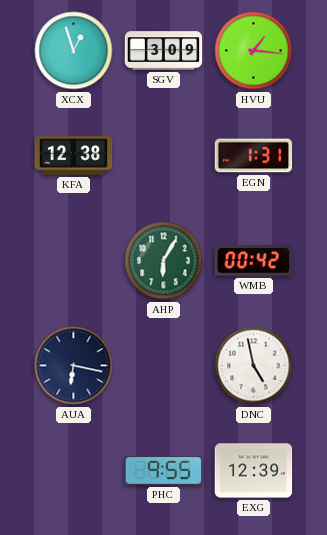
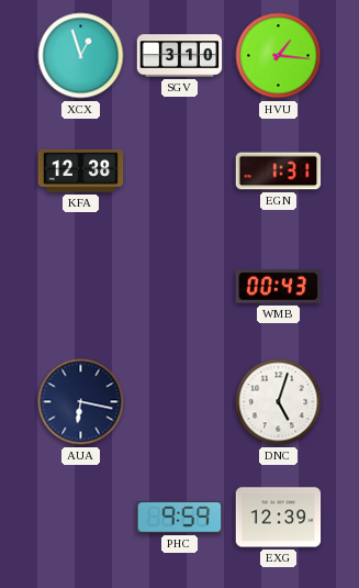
SGV: 3:09 -> 3:10
AHP: 6:05 -> none
WMB: 00:42 -> 00:43
DNC: 4:58 -> 5:03
PHC: 9:55 -> 9:59
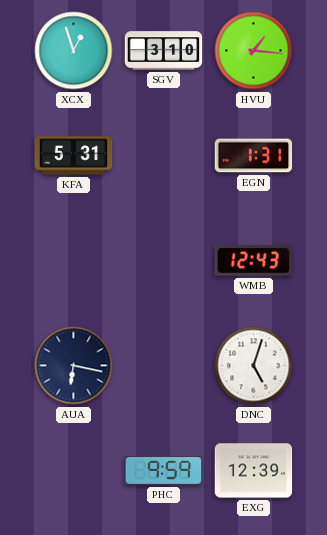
KFA: 12:38 -> 5:31
WMB: 00:43 -> 12:43
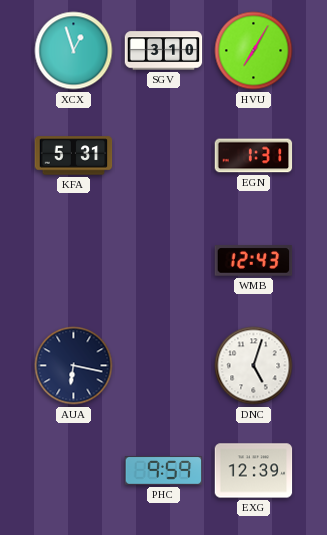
HVU: 1:16 -> 7:05
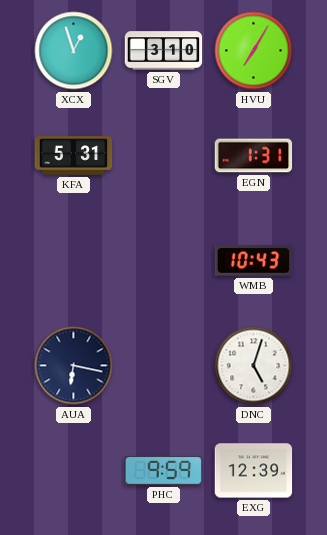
WMB: 12:43 -> 10:43
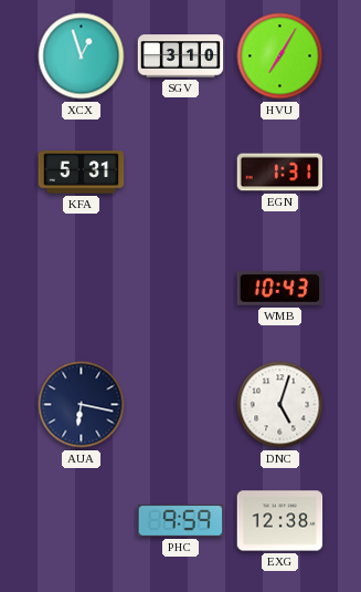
EXG: 12:39 -> 12:38
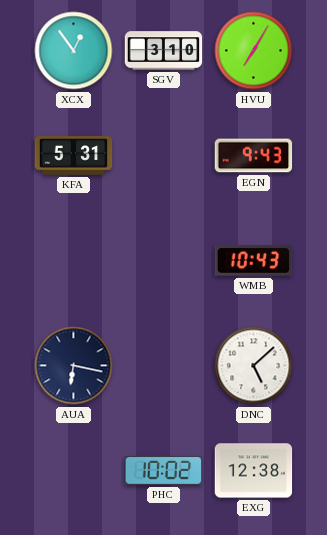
XCX: 12:57 -> 12:54
EGN: 1:31 -> 9:43
DNC: 5:03 -> 5:08
PHC: 9:59 -> 10:02
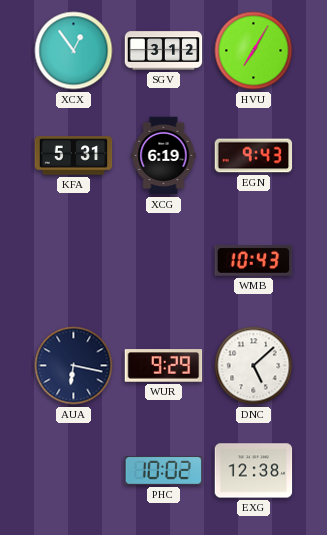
SGV: 3:10 -> 3:12
XCG: none -> 6:19
WUR: none -> 9:29
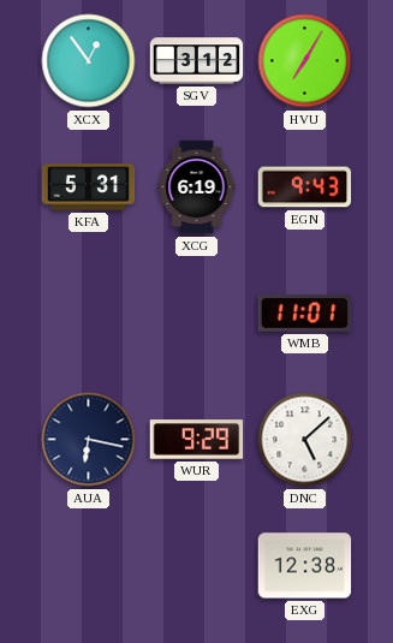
WMB: 10:43 -> 11:01
PHC: 10:02 -> none
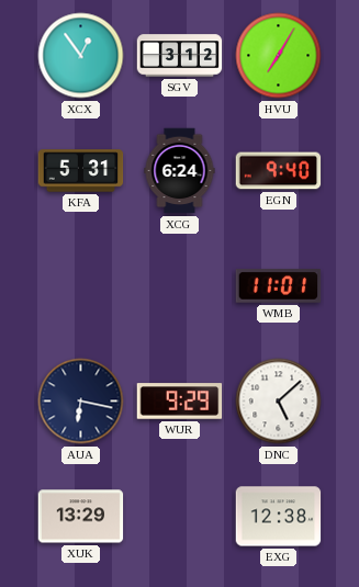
XCG: 6:19 -> 6:24
EGN: 9:43 -> 9:40
XUK: none -> 13:29
